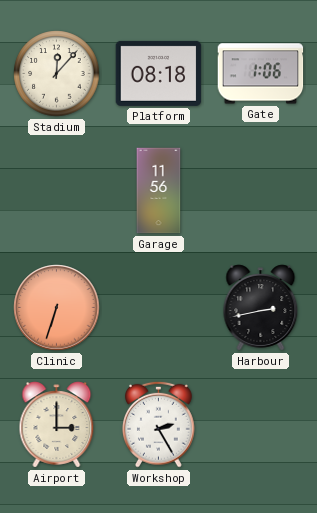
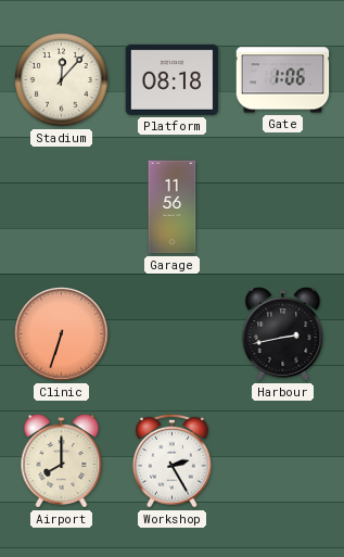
Airport: 3:00 -> 8:00
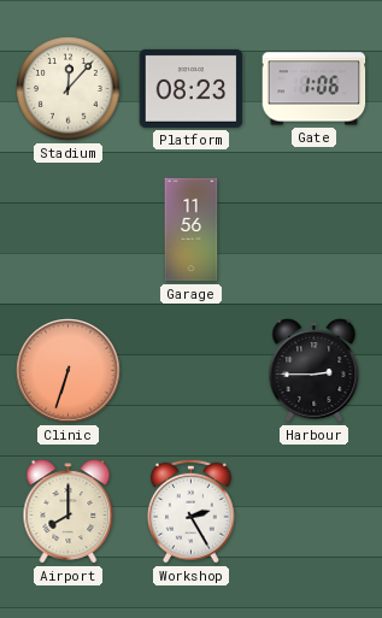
Platform: 08:18 -> 08:23
Harbour: 2:43 -> 2:45
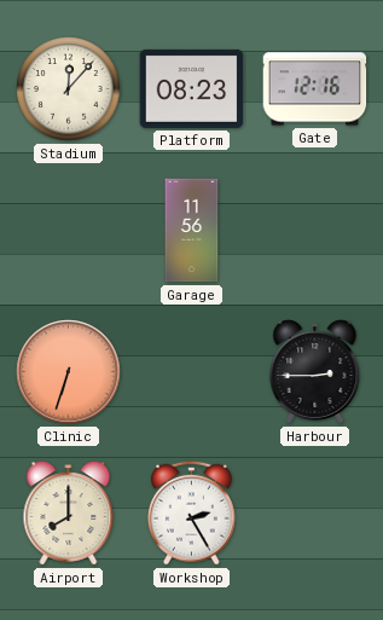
Gate: 1:06 -> 12:16
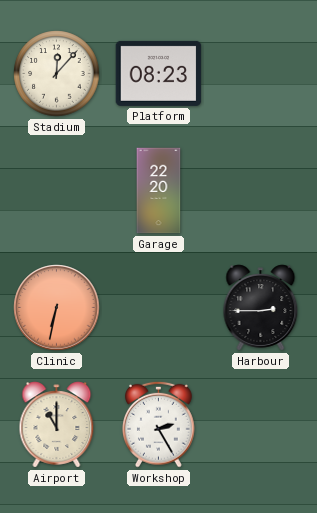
Gate: 12:16 -> none
Garage: 11:56 -> 22:20
Clinic: 6:33 -> 6:32
Airport: 8:00 -> 11:00
